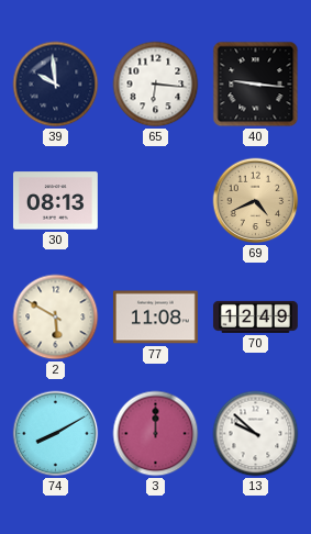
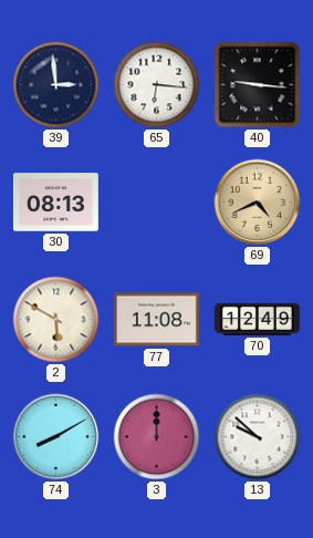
39: 9:59 -> 2:59
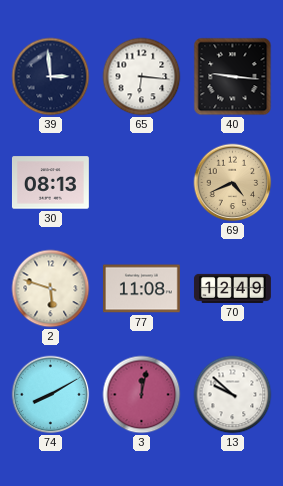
2: 5:50 -> 5:48
3: 12:00 -> 12:02
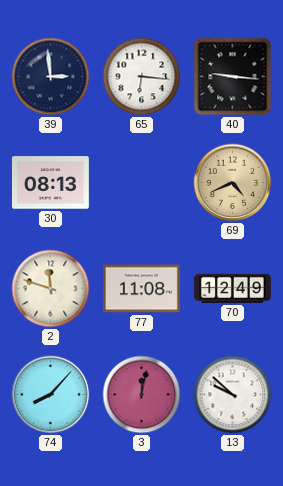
2: 5:48 -> 11:48
74: 8:10 -> 8:07
